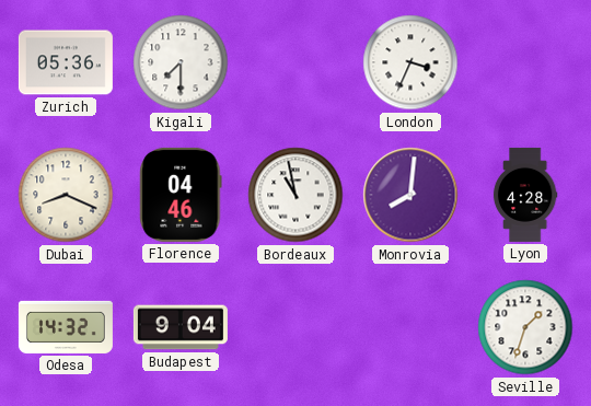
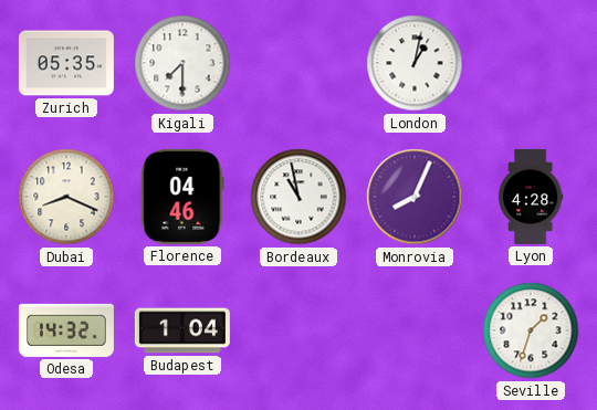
Zurich: 05:36 -> 05:35
London: 3:34 -> 1:02
Monrovia: 8:01 -> 8:04
Budapest: 9:04 -> 1:04
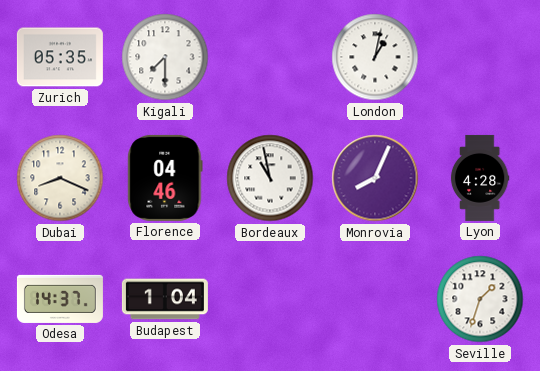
Odesa: 14:32 -> 14:37
